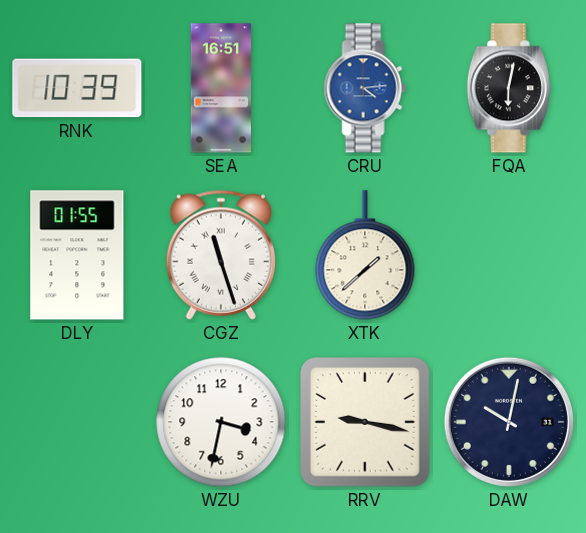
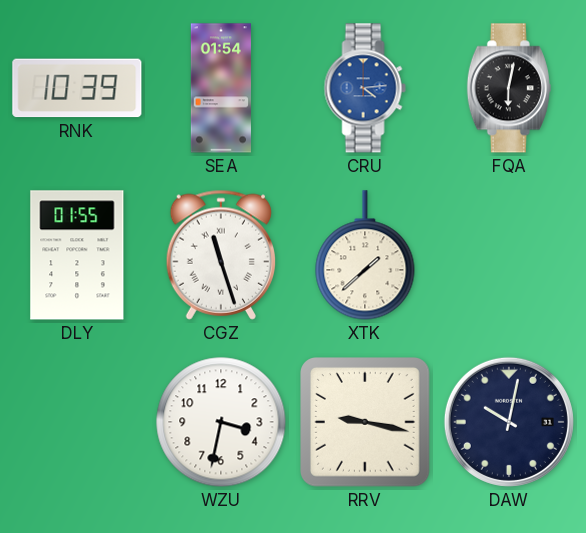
SEA: 16:51 -> 01:54
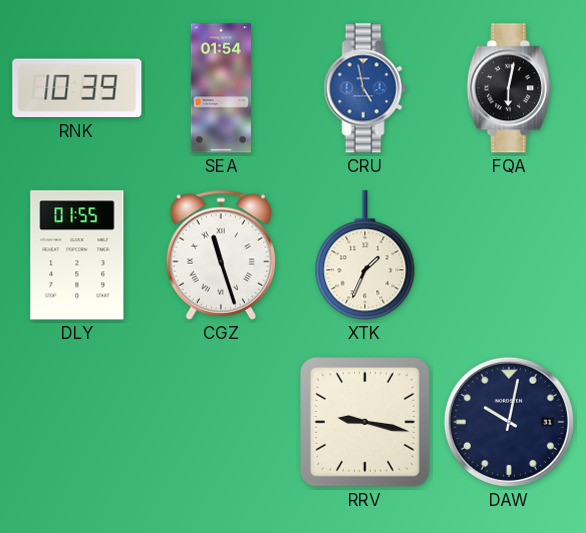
CRU: 4:14 -> 4:58
XTK: 1:38 -> 1:34
WZU: 3:32 -> none
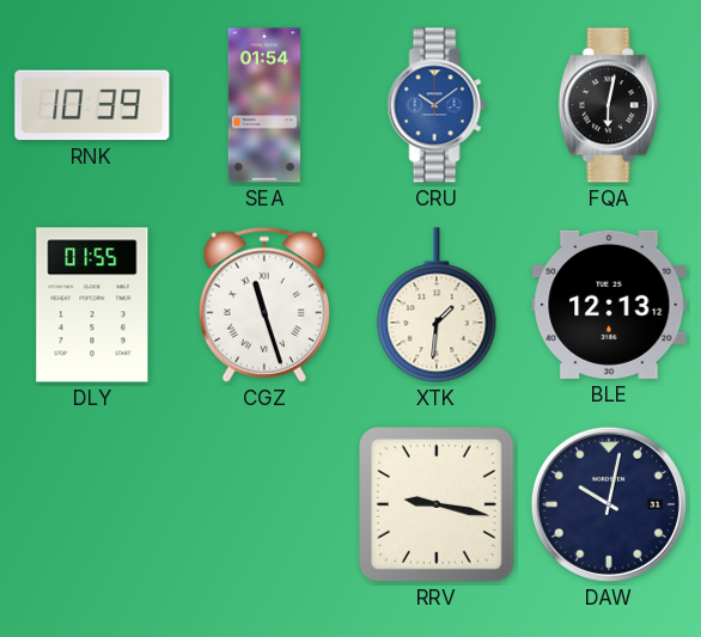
CRU: 4:58 -> 10:09
XTK: 1:34 -> 1:31
BLE: none -> 12:13
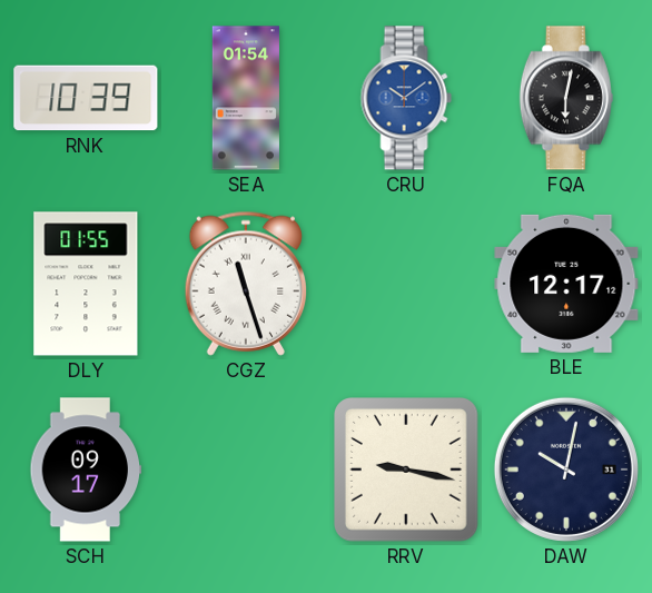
XTK: 1:31 -> none
BLE: 12:13 -> 12:17
SCH: none -> 09:17
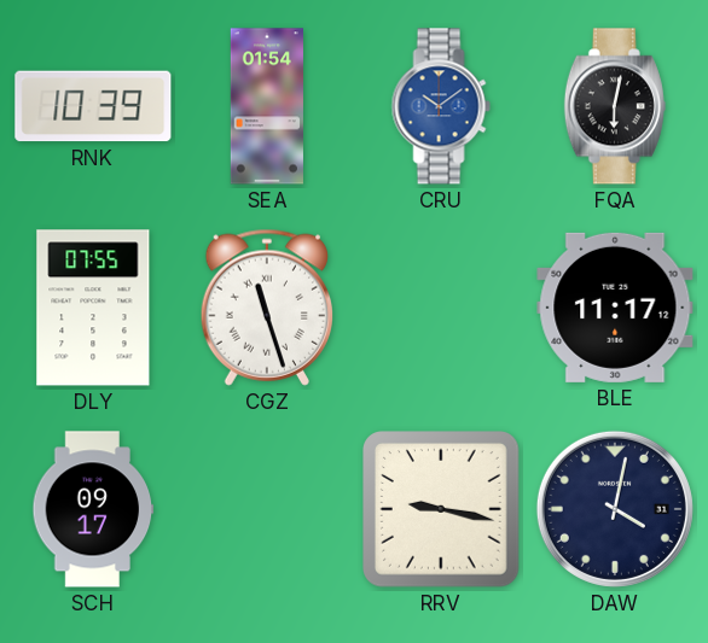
DLY: 01:55 -> 07:55
BLE: 12:17 -> 11:17
DAW: 10:02 -> 4:02
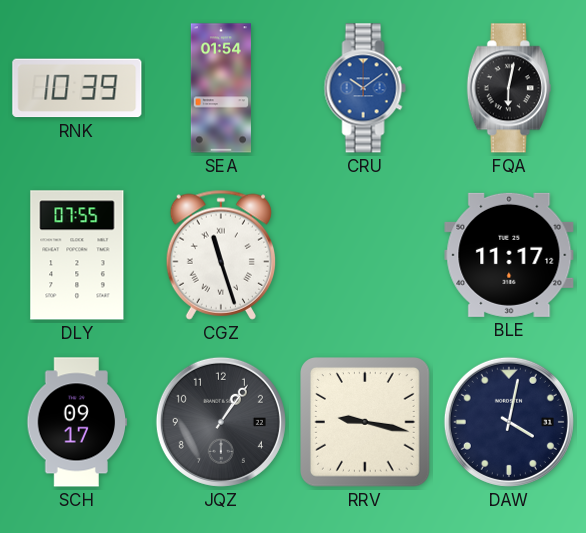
JQZ: none -> 1:06
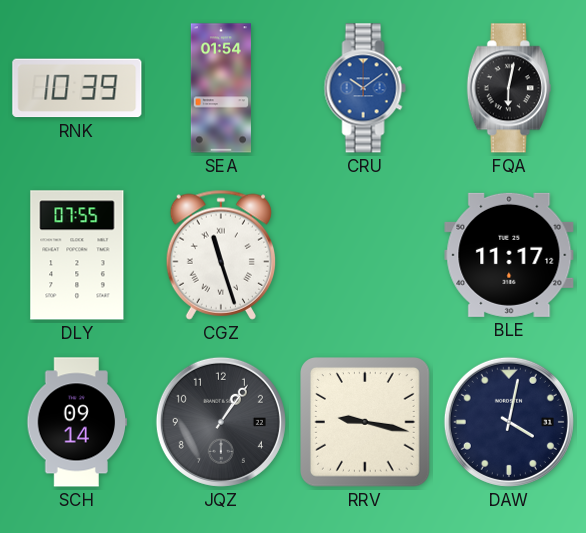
SCH: 09:17 -> 09:14
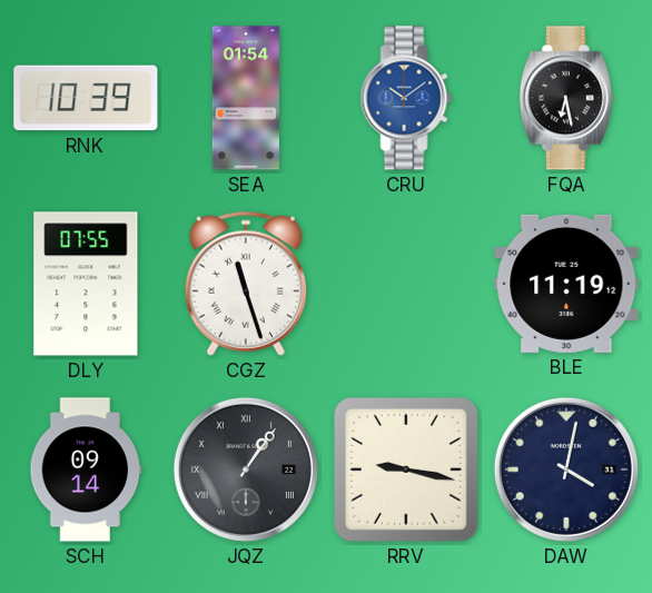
FQA: 6:02 -> 6:28
BLE: 11:17 -> 11:19
JQZ numerals: Arabic -> Roman
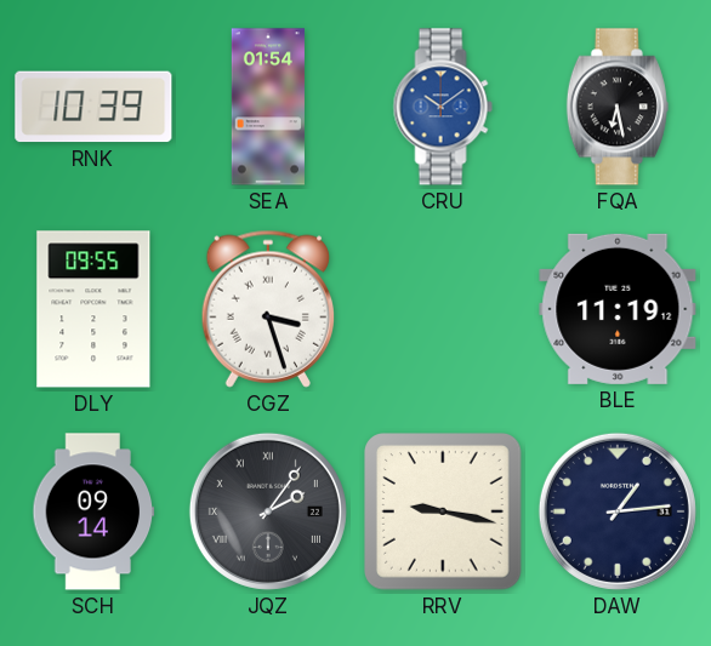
DLY: 07:55 -> 09:55
CGZ: 11:27 -> 3:27
JQZ: 1:06 -> 2:06
DAW: 4:02 -> 1:14
